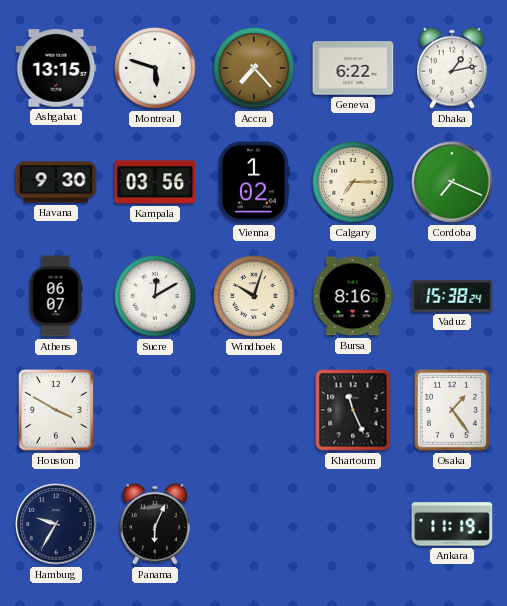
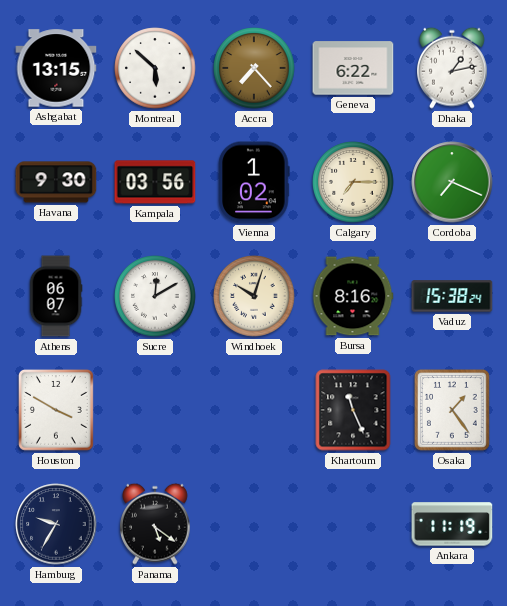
Montreal: 5:48 -> 5:52
Panama: 6:04 -> 5:21
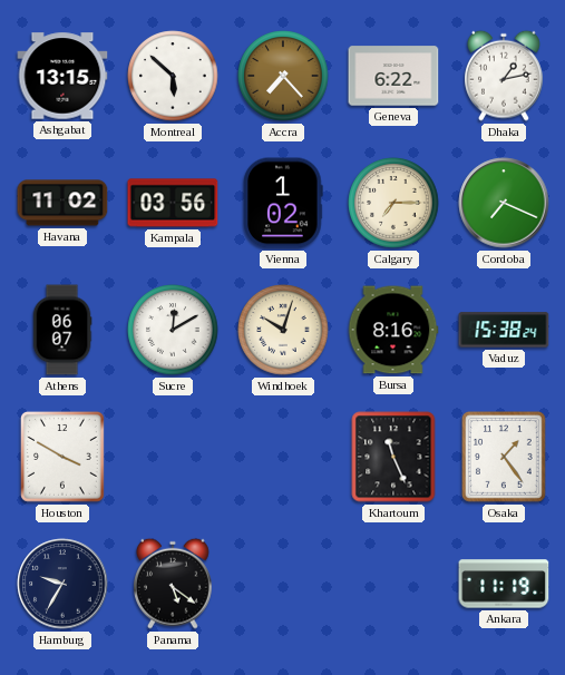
Havana: 9:30 -> 11:02
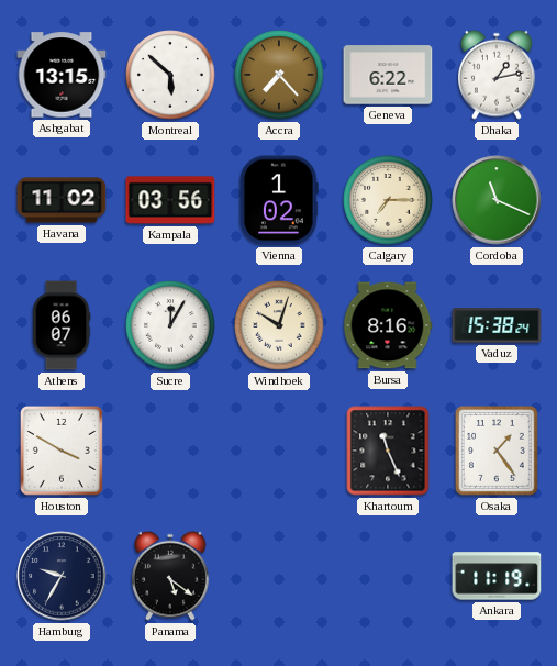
Cordoba: 7:19 -> 11:19
Sucre: 12:10 -> 12:05
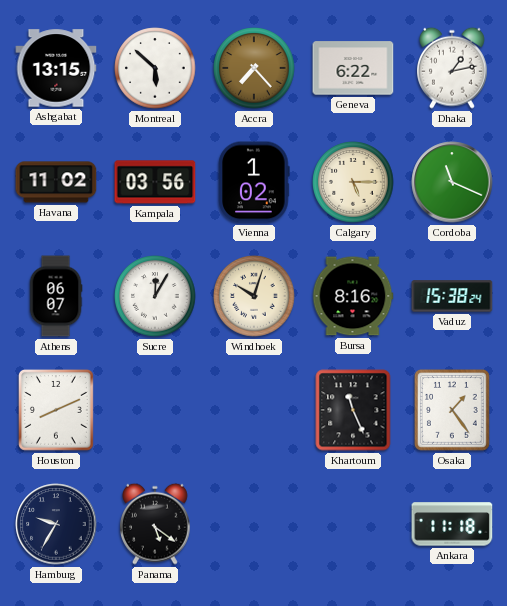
Calgary: 7:15 -> 5:15
Houston: 3:50 -> 8:11
Ankara: 11:19 -> 11:18
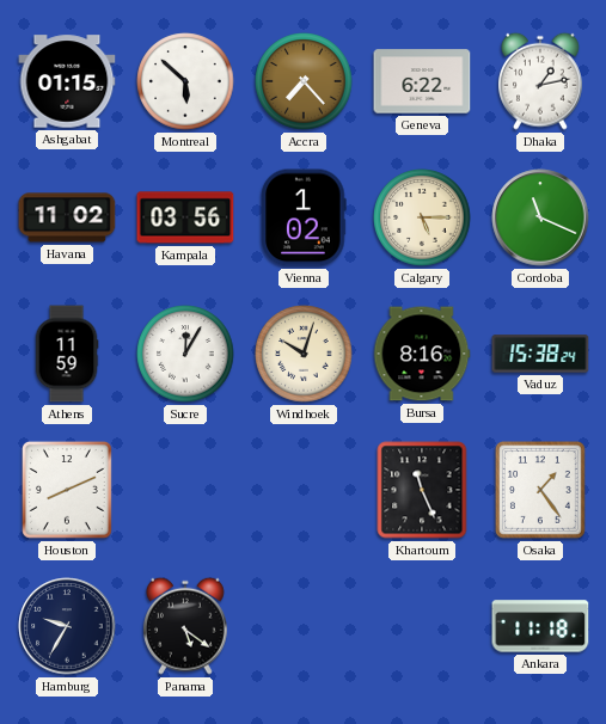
Ashgabat: 13:15 -> 01:15
Athens: 06:07 -> 11:59
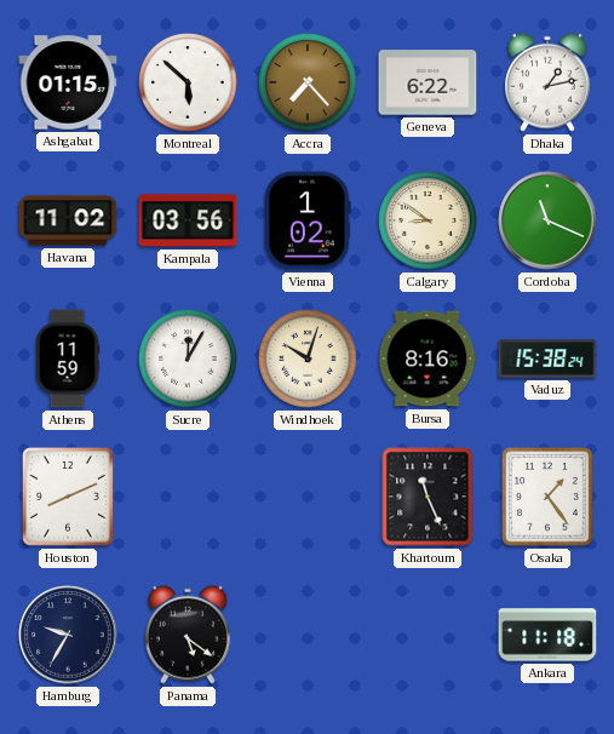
Calgary: 5:15 -> 8:51
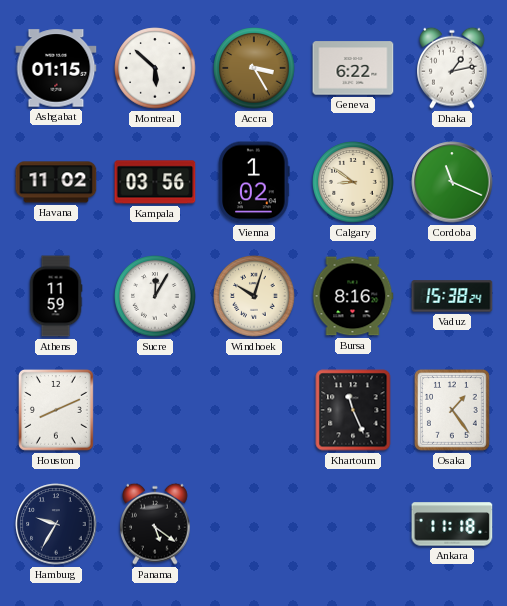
Accra: 7:23 -> 3:25
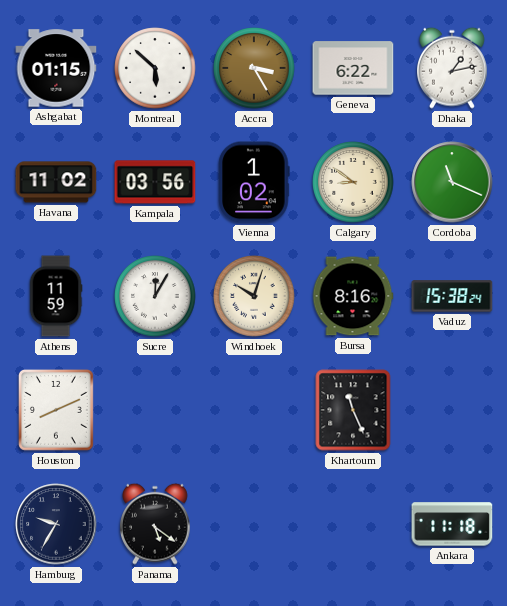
Osaka: 1:24 -> none
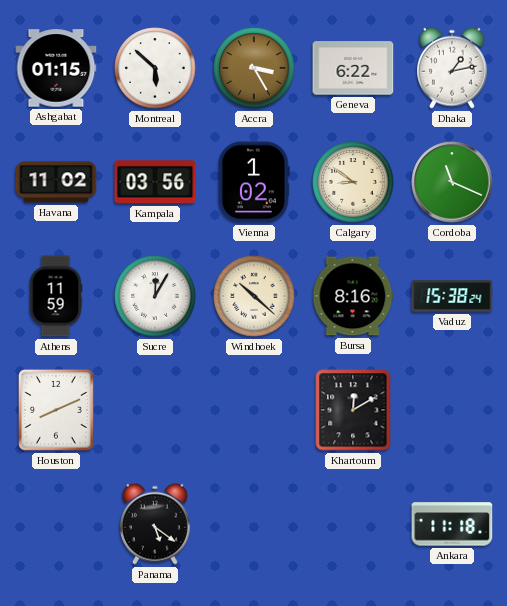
Windhoek: 10:03 -> 10:22
Khartoum: 11:26 -> 12:10
Hamburg: 9:35 -> none
